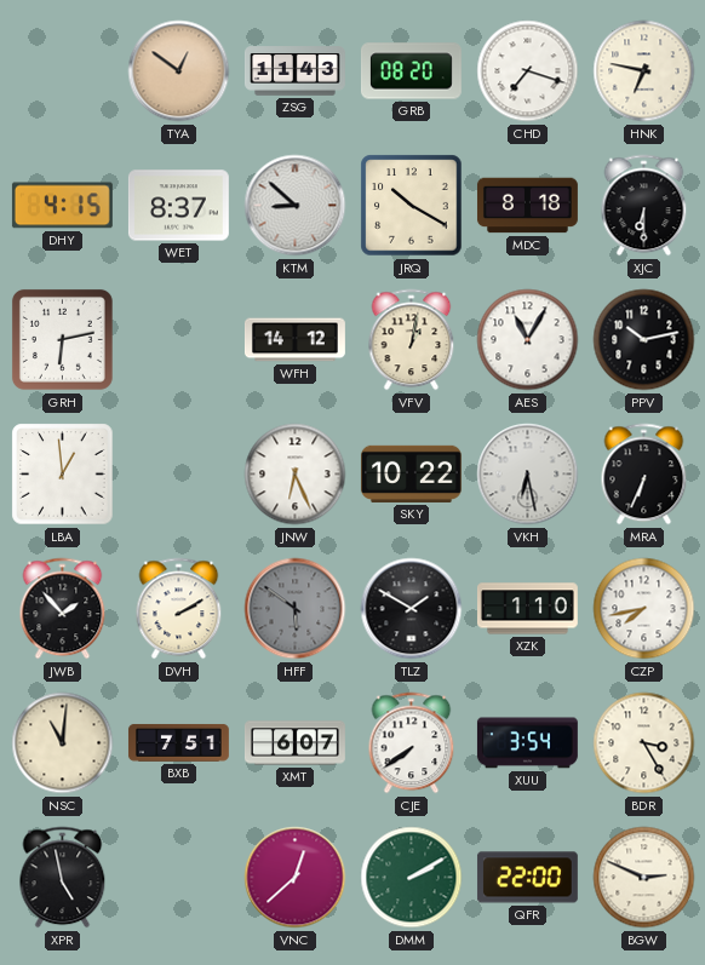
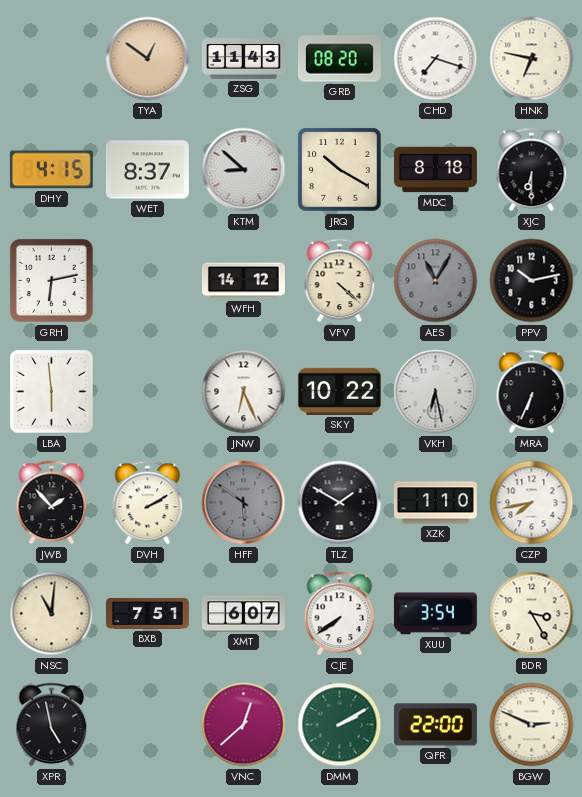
VFV: 1:02 -> 4:22
AES dial: white -> grey
LBA: 12:59 -> 5:59
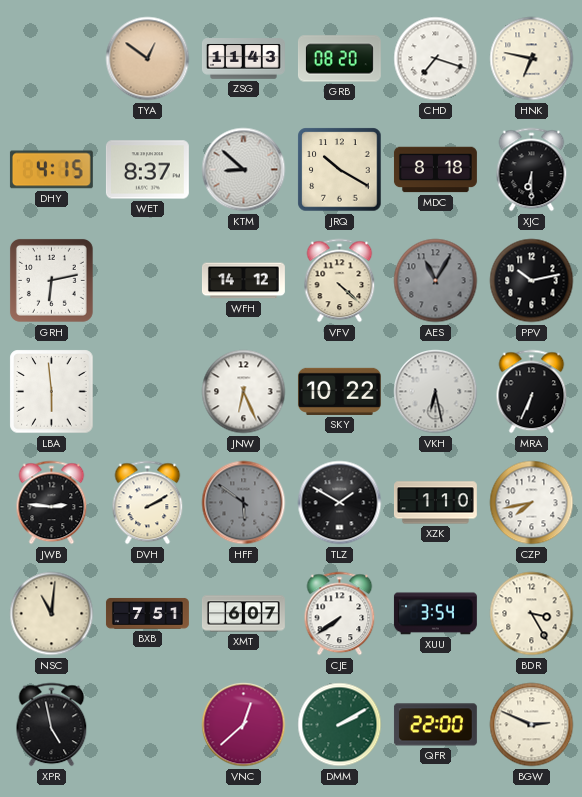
JWB: 1:53 -> 2:46
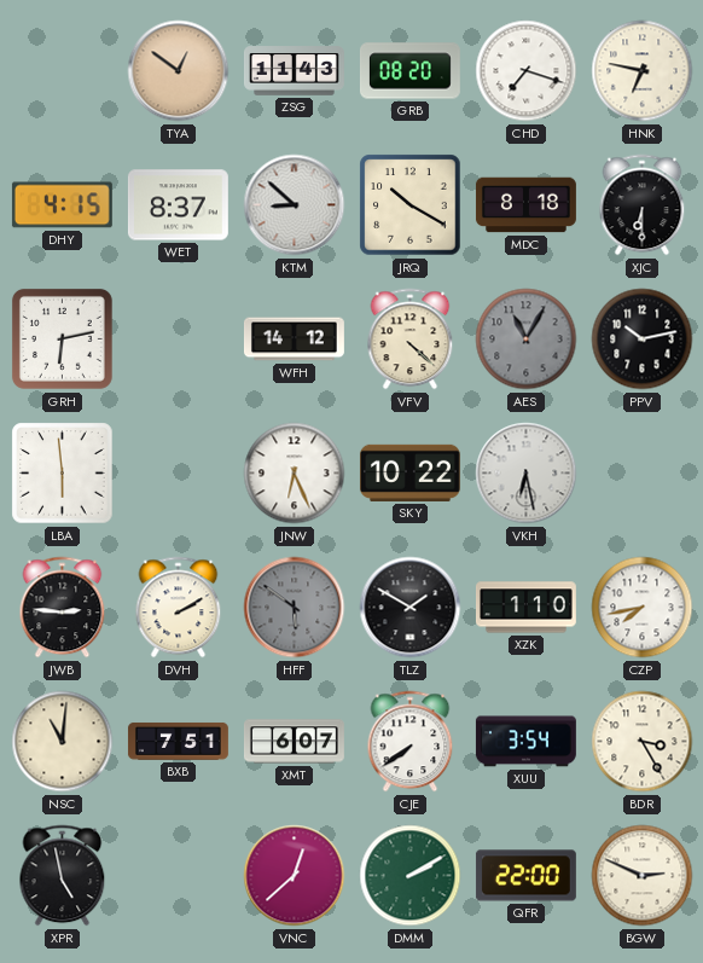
MRA: 6:34 -> none
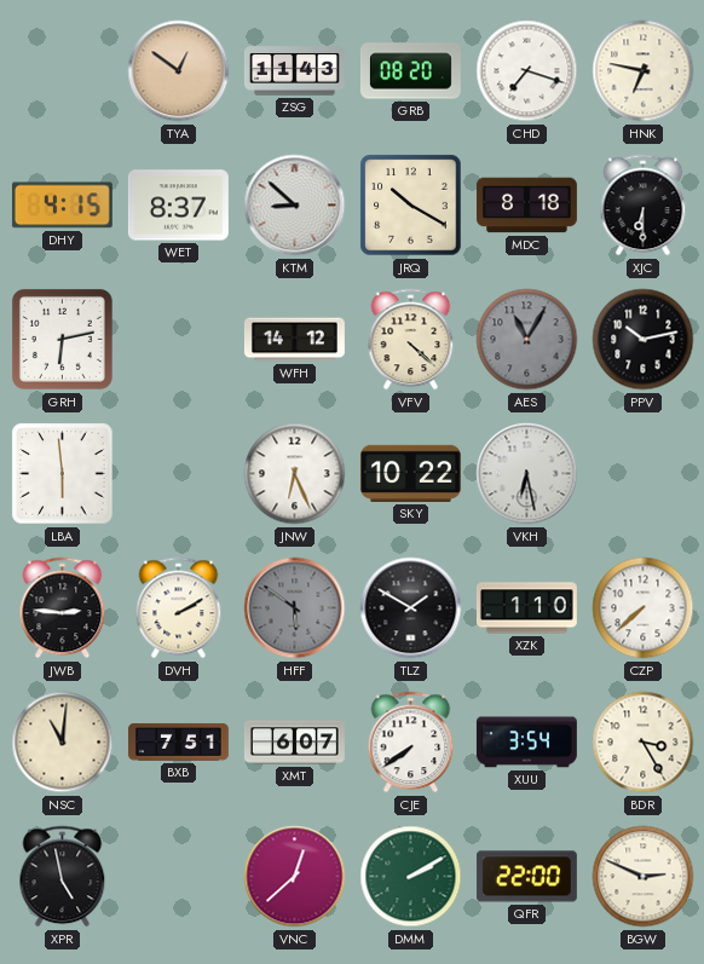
CZP: 7:43 -> 7:38
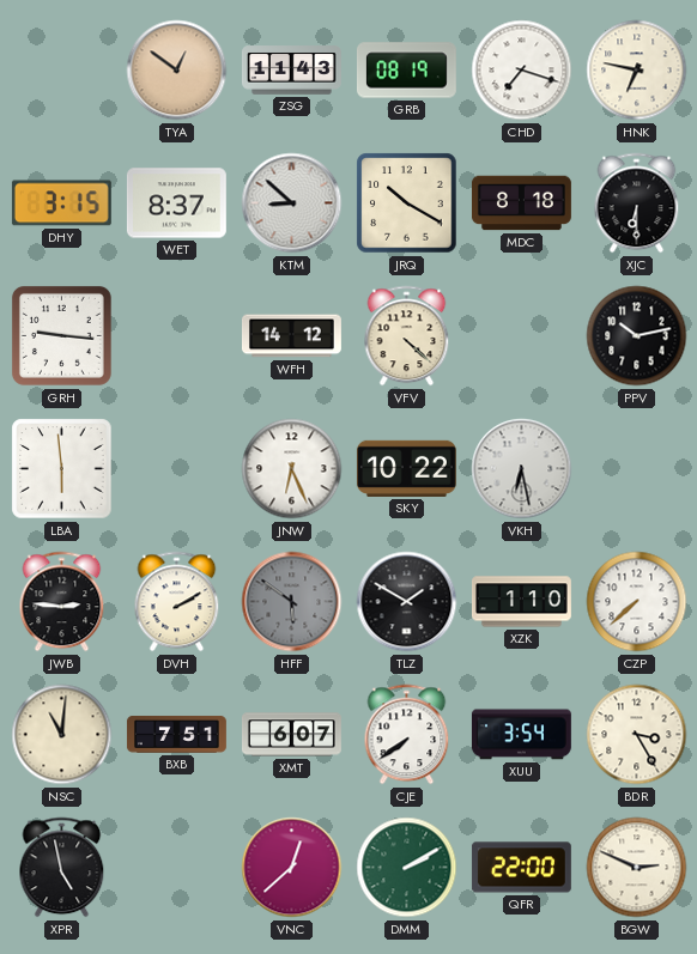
GRB: 08:20 -> 08:19
DHY: 4:15 -> 3:15
GRH: 6:13 -> 9:16
AES: 11:05 -> none
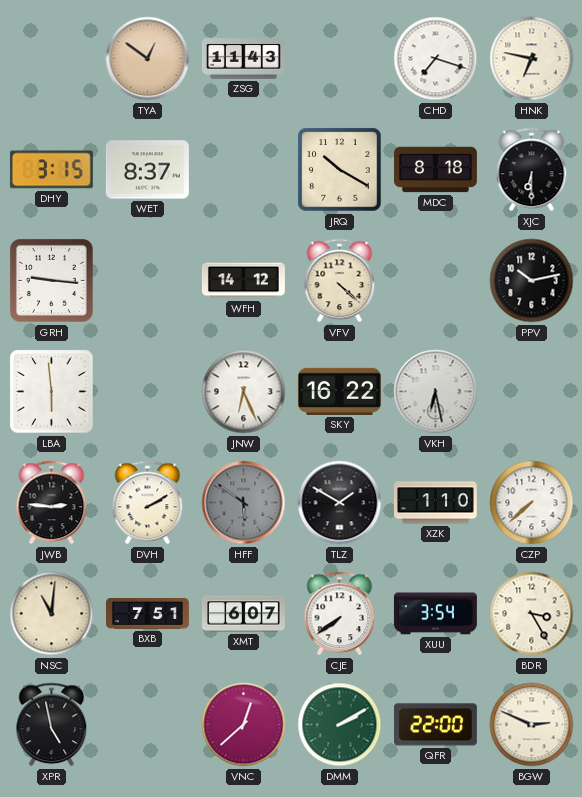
GRB: 08:19 -> none
KTM: 8:52 -> none
SKY: 10:22 -> 16:22
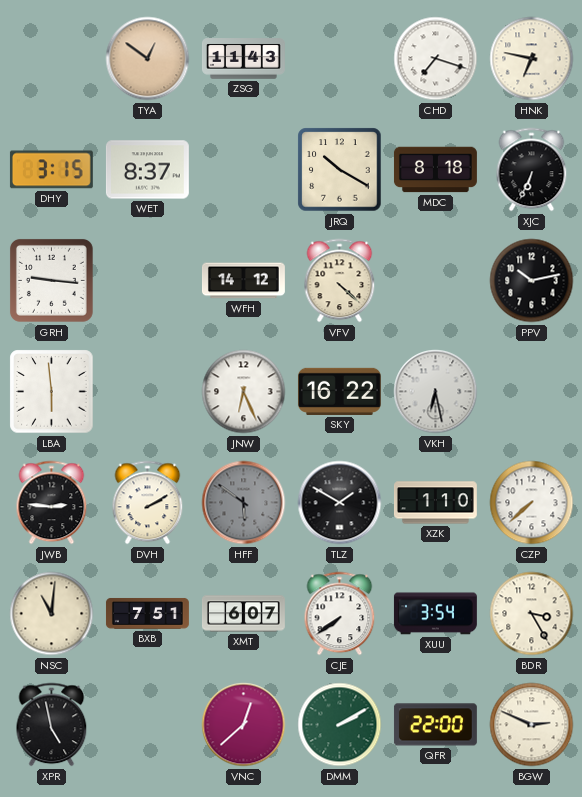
XJC: 6:30 -> 6:34
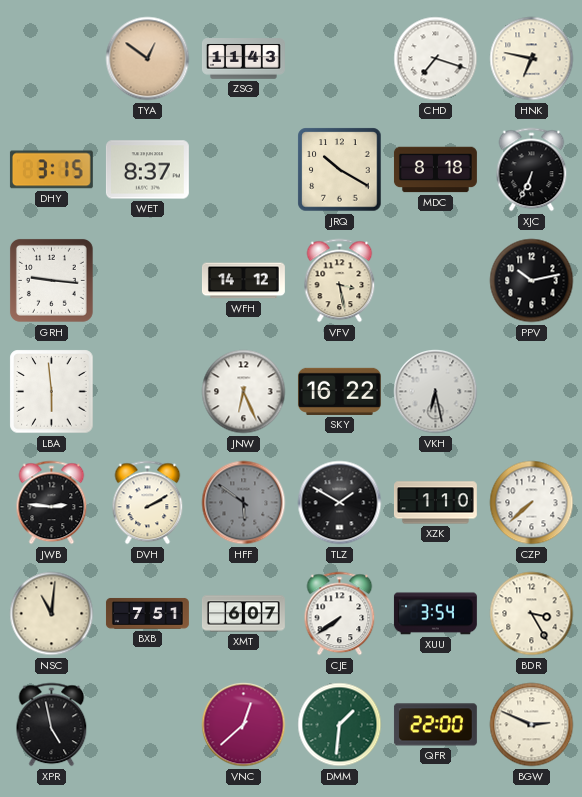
VFV: 4:22 -> 3:28
DMM: 2:10 -> 1:31
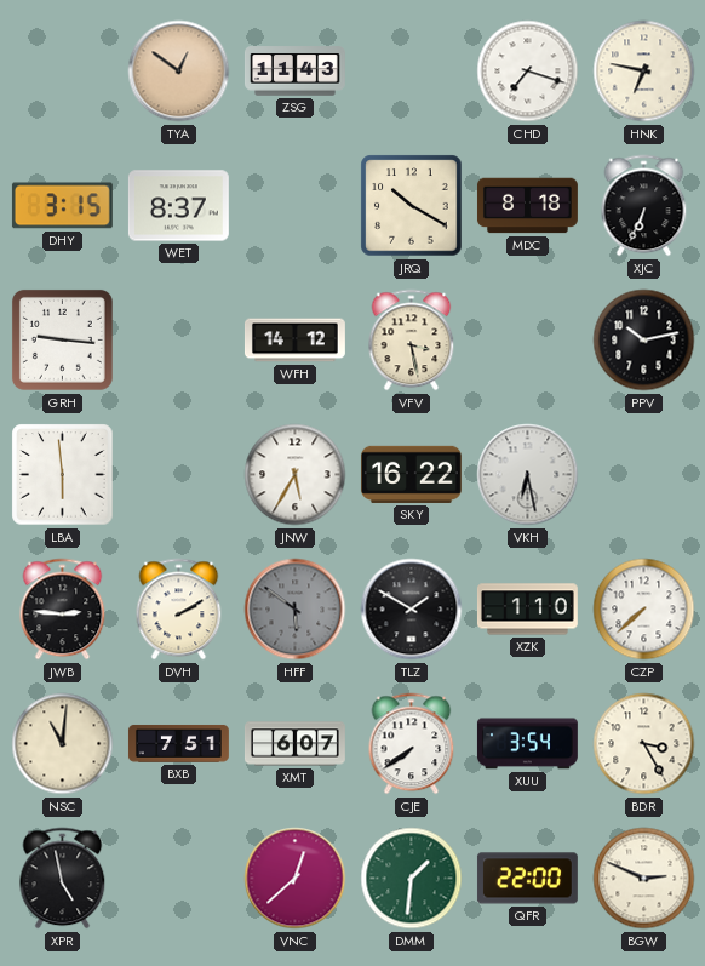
JNW: 6:26 -> 5:35
